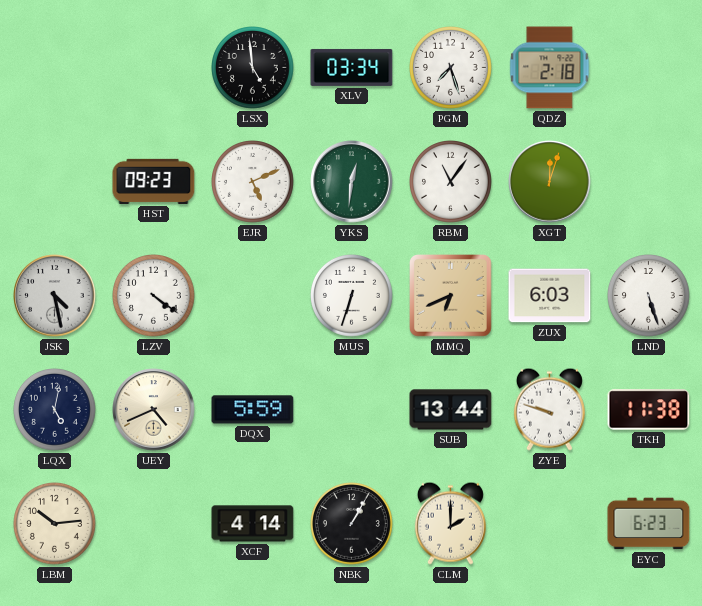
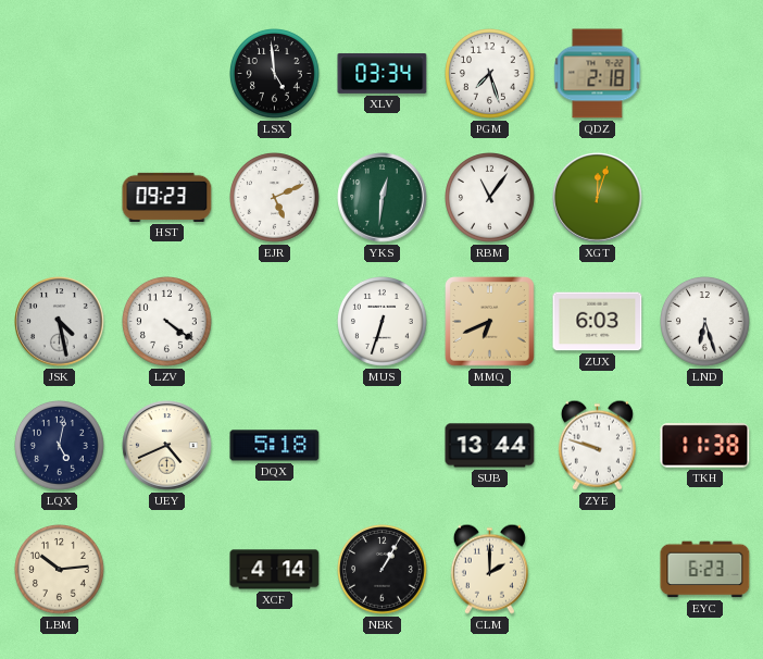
LND: 5:27 -> 6:27
DQX: 5:59 -> 5:18
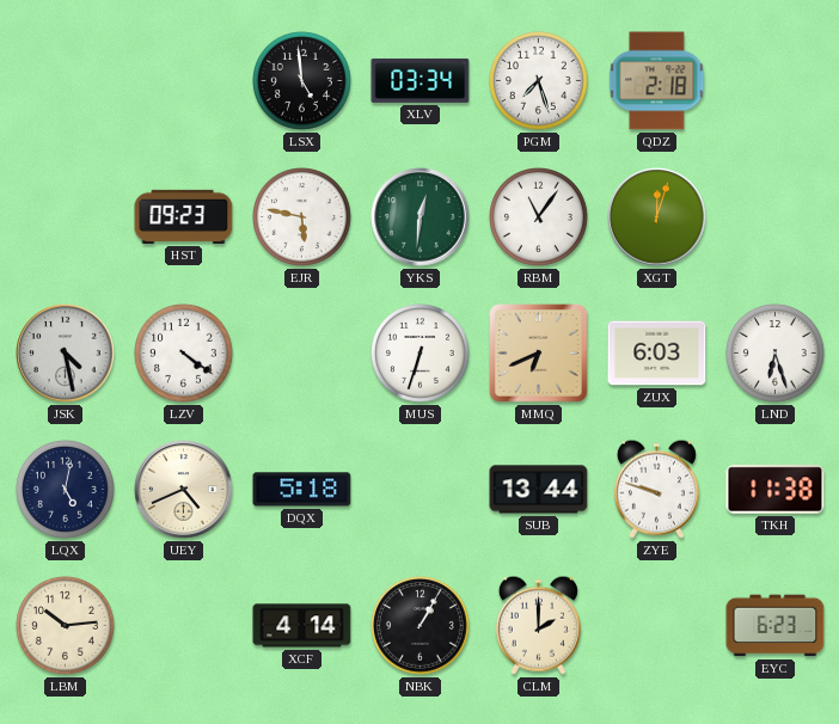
EJR: 5:11 -> 5:47
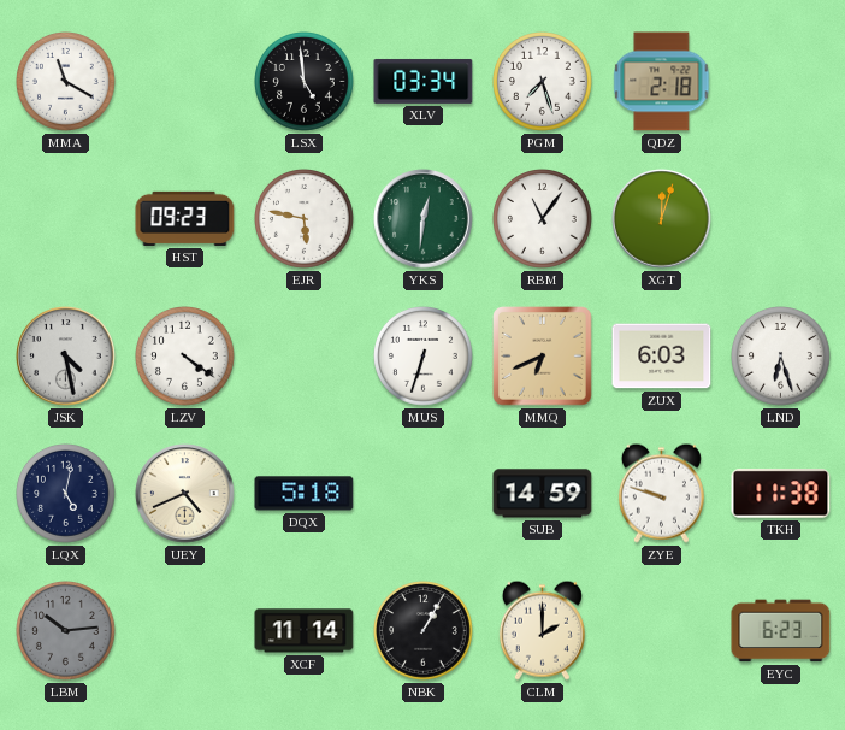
MMA: none -> 11:20
SUB: 13:44 -> 14:59
LBM dial: cream -> grey
XCF: 4:14 -> 11:14
